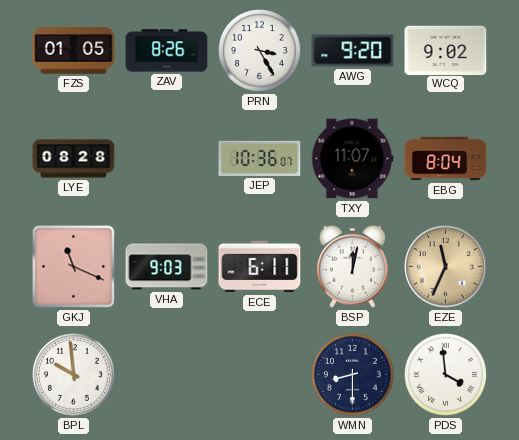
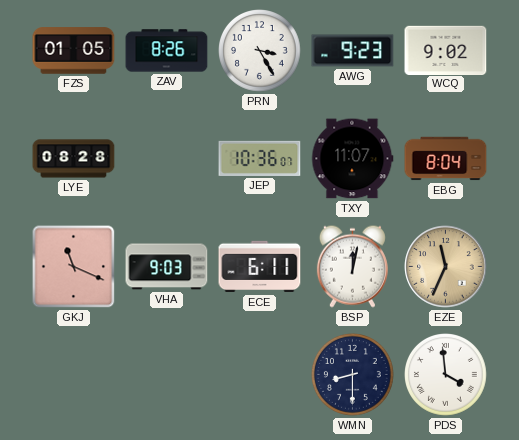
AWG: 9:20 -> 9:23
BPL: 9:59 -> none
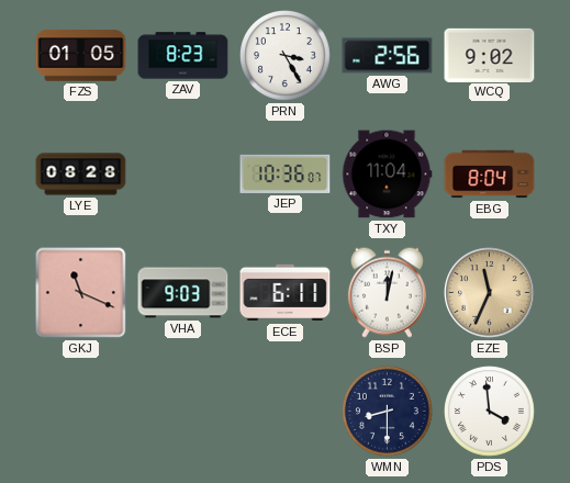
ZAV: 8:26 -> 8:23
AWG: 9:23 -> 2:56
TXY: 11:07 -> 11:04
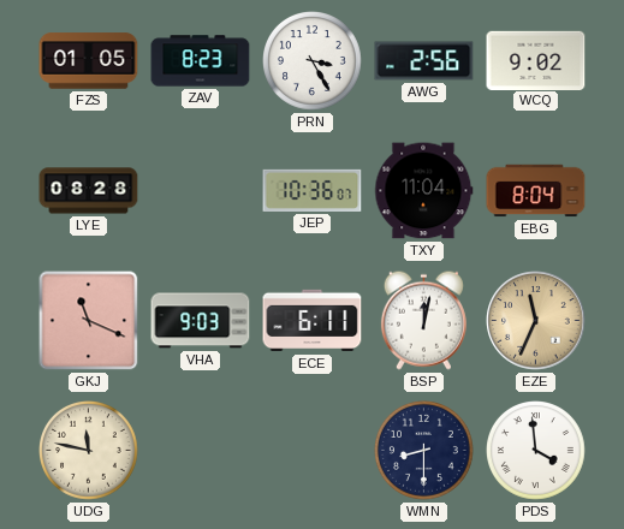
UDG: none -> 11:47
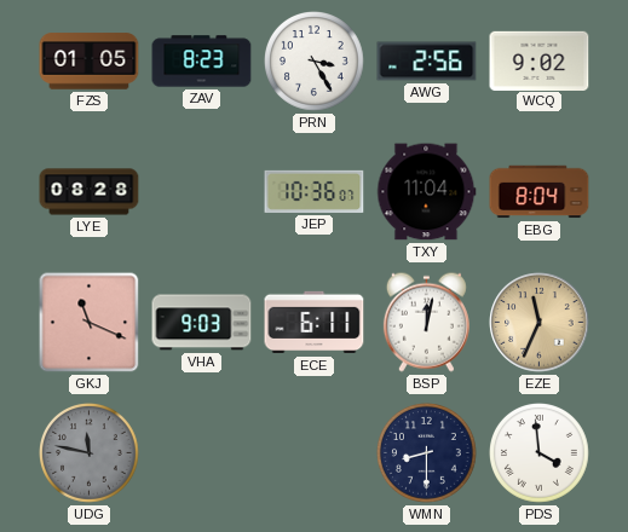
UDG dial: cream -> grey
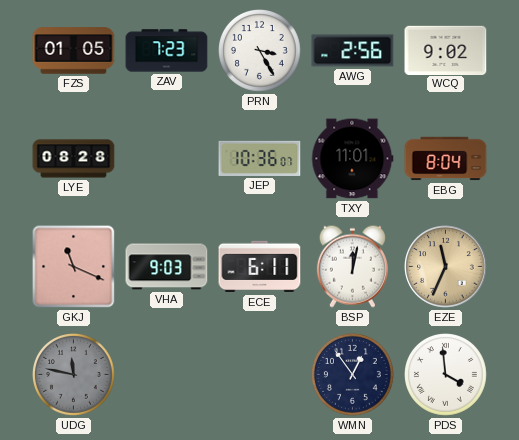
ZAV: 8:23 -> 7:23
TXY: 11:04 -> 11:01
WMN: 8:30 -> 12:54
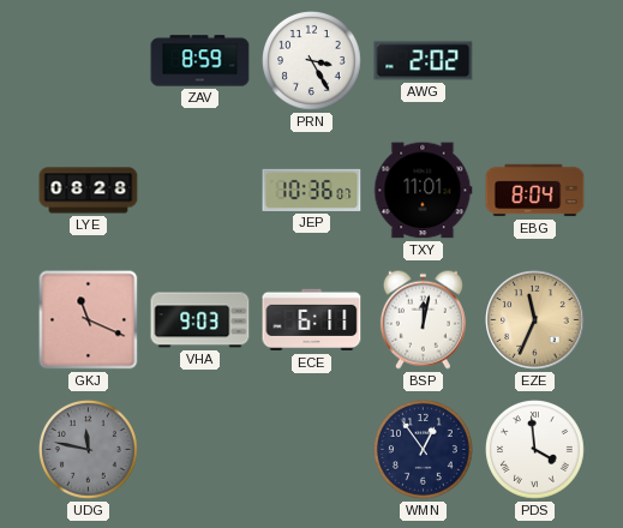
FZS: 01:05 -> none
ZAV: 7:23 -> 8:59
AWG: 2:56 -> 2:02
WCQ: 9:02 -> none
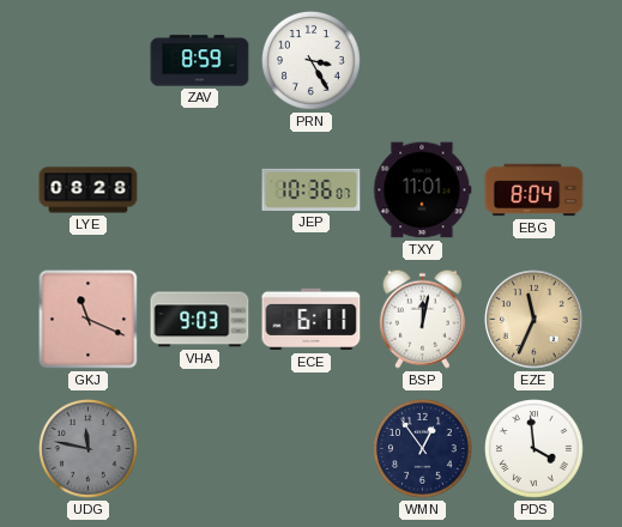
AWG: 2:02 -> none
